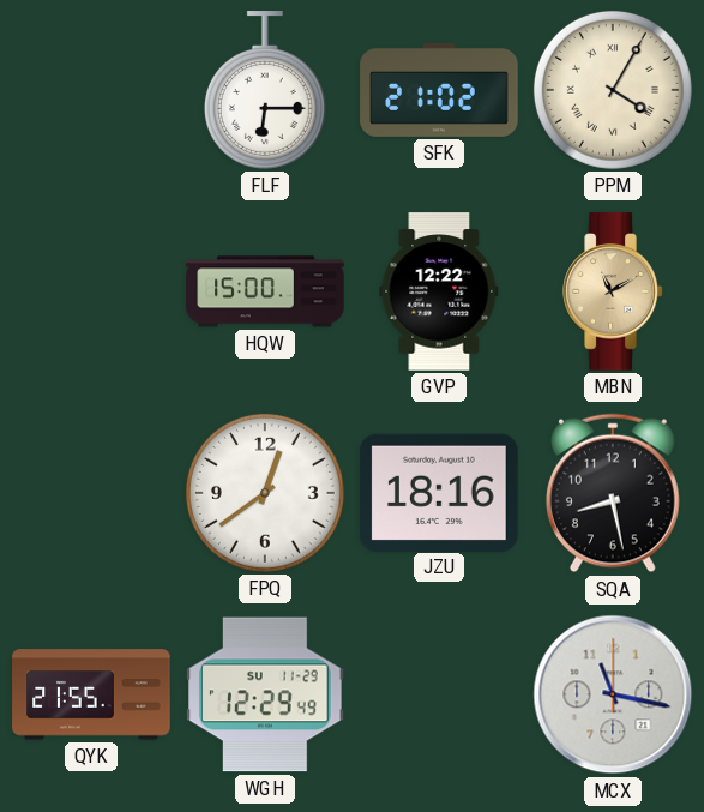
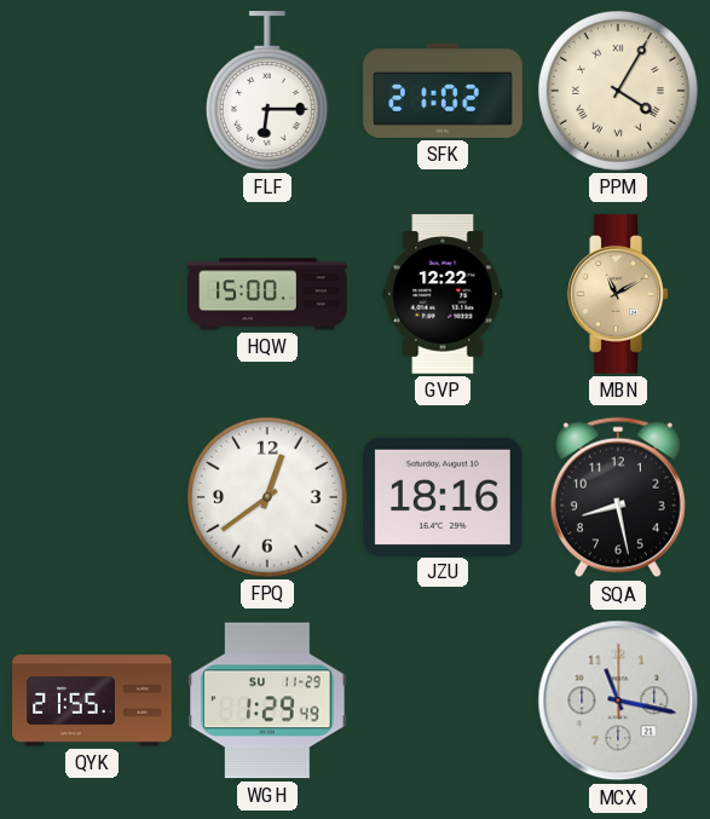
WGH: 12:29 -> 1:29
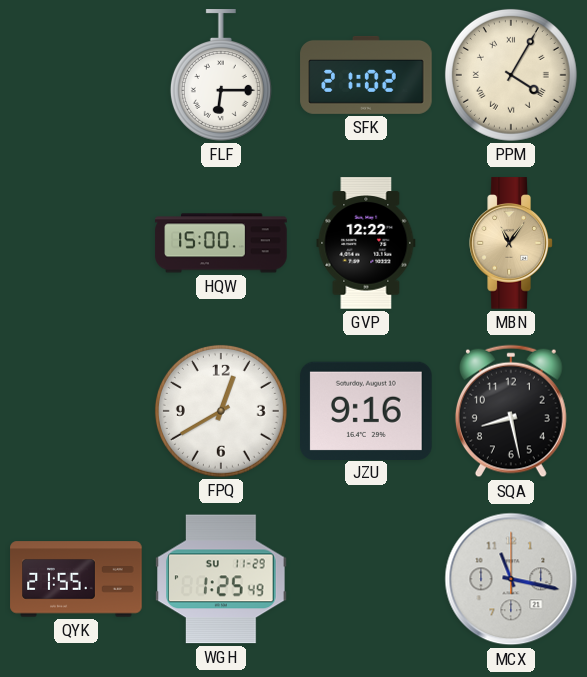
MBN: 11:10 -> 11:06
FPQ: 12:39 -> 12:40
JZU: 18:16 -> 9:16
WGH: 1:29 -> 1:25
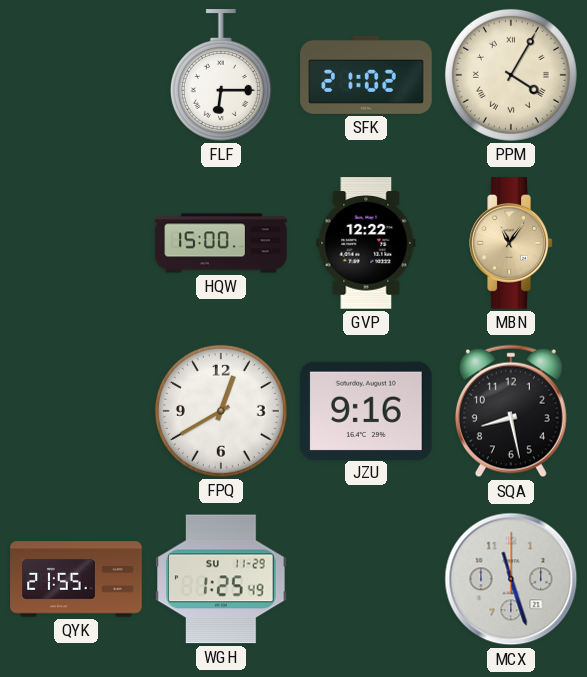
MCX: 11:17 -> 11:27
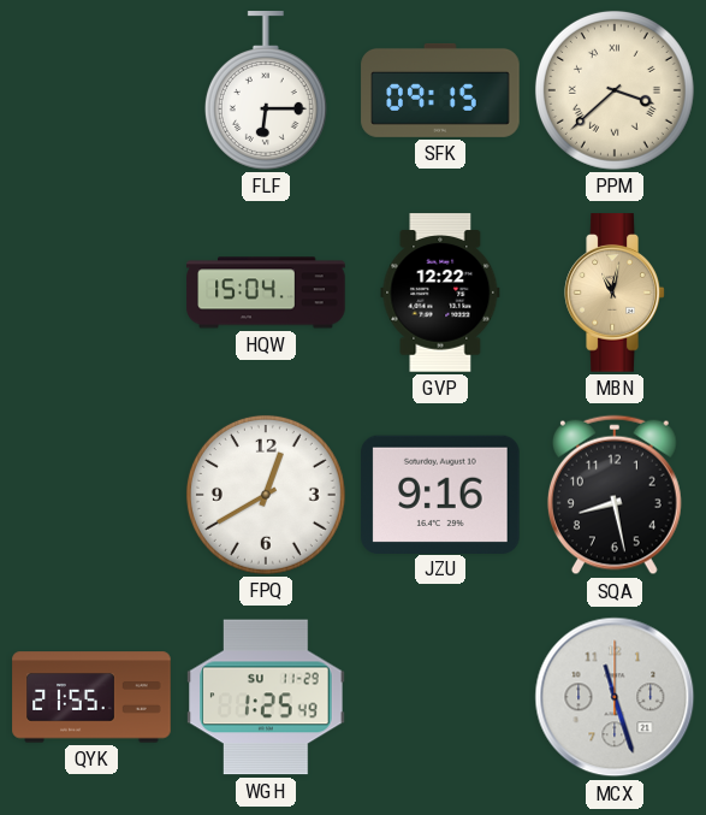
SFK: 21:02 -> 09:15
PPM: 4:05 -> 3:38
HQW: 15:00 -> 15:04
MBN: 11:06 -> 11:02
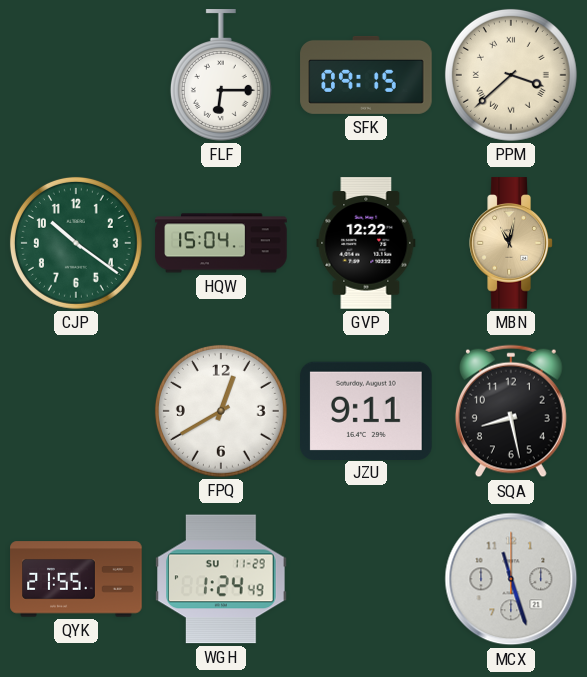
CJP: none -> 10:21
JZU: 9:16 -> 9:11
WGH: 1:25 -> 1:24
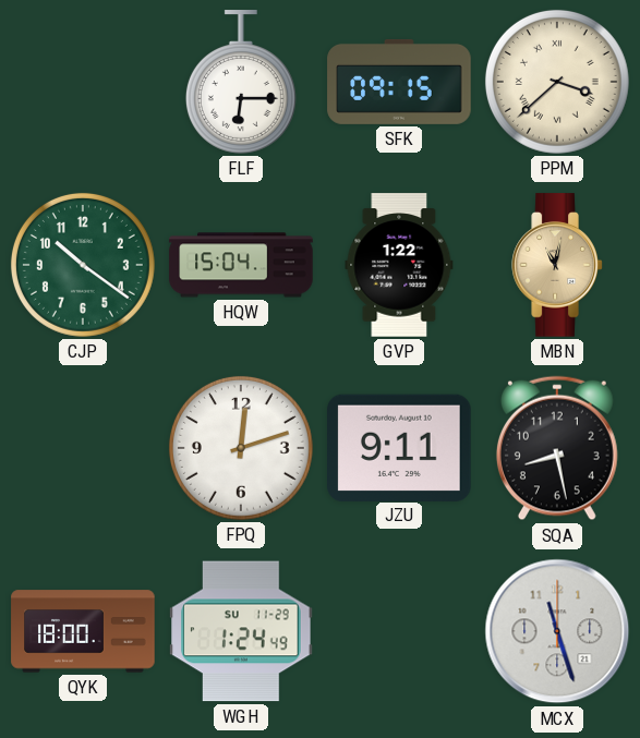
GVP: 12:22 -> 1:22
FPQ: 12:40 -> 12:12
QYK: 21:55 -> 18:00
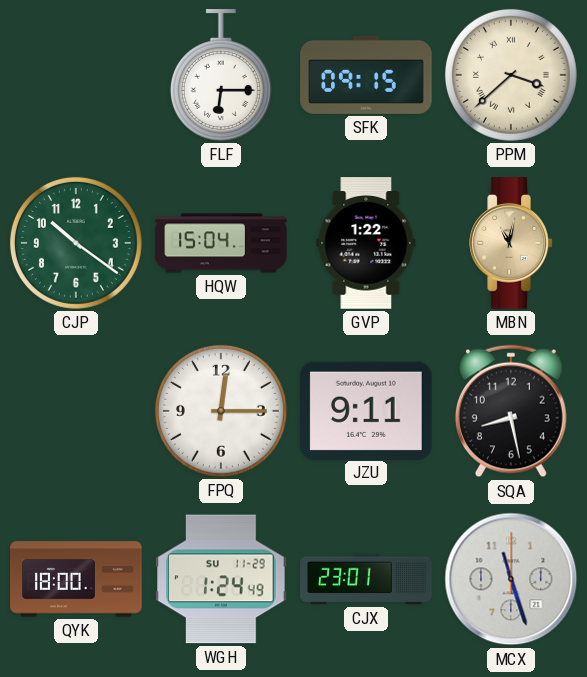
FPQ: 12:12 -> 12:15
CJX: none -> 23:01
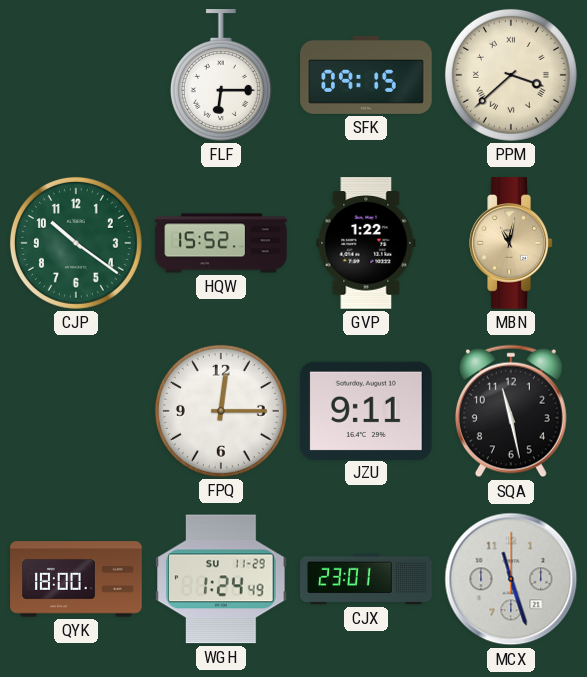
HQW: 15:04 -> 15:52
SQA: 8:28 -> 11:28
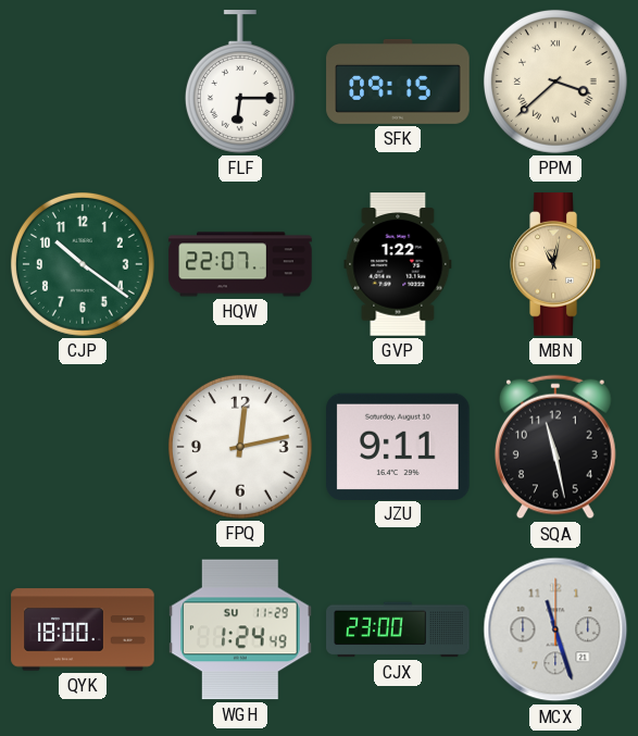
HQW: 15:52 -> 22:07
FPQ: 12:15 -> 12:13
CJX: 23:01 -> 23:00
